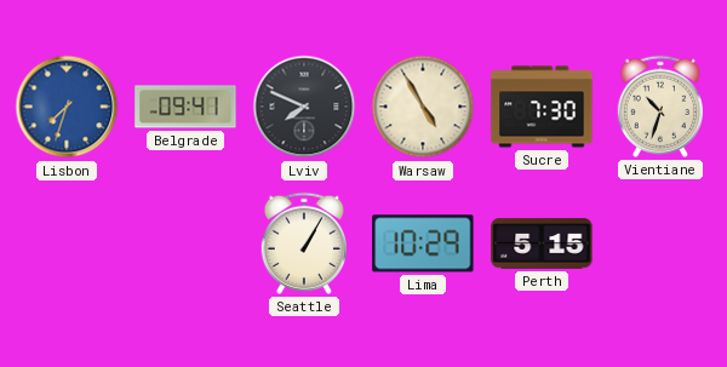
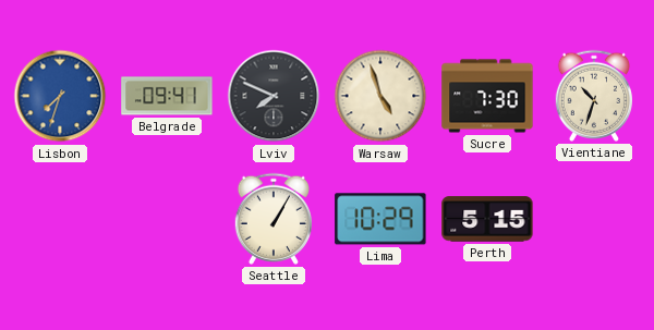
Warsaw: 4:55 -> 4:57
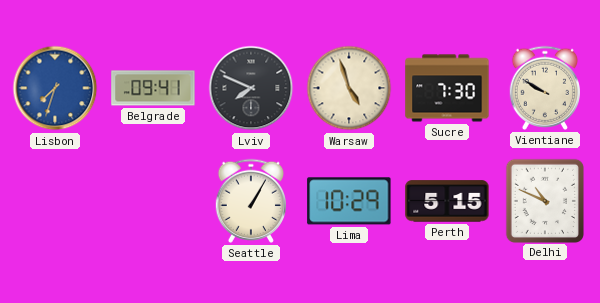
Vientiane: 10:33 -> 9:50
Delhi: none -> 10:49
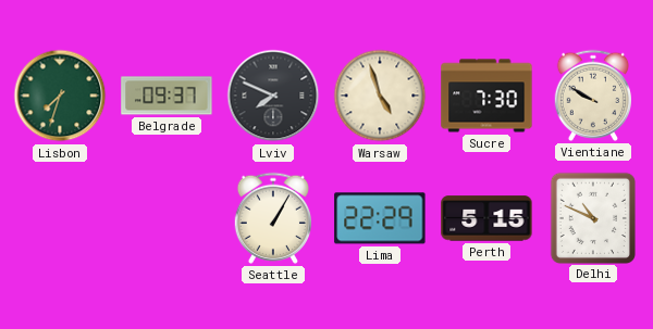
Lisbon dial: blue -> green
Belgrade: 09:41 -> 09:37
Lima: 10:29 -> 22:29
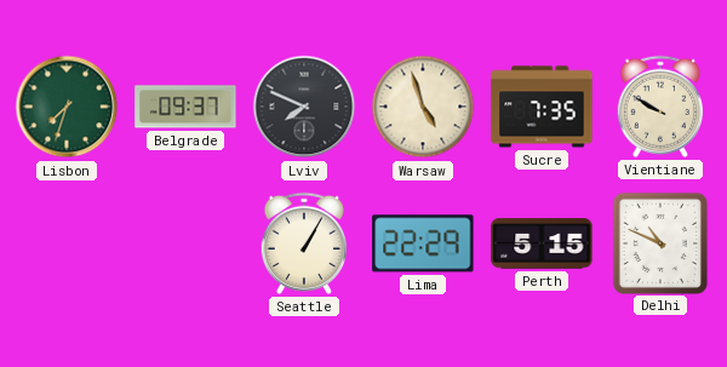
Sucre: 7:30 -> 7:35
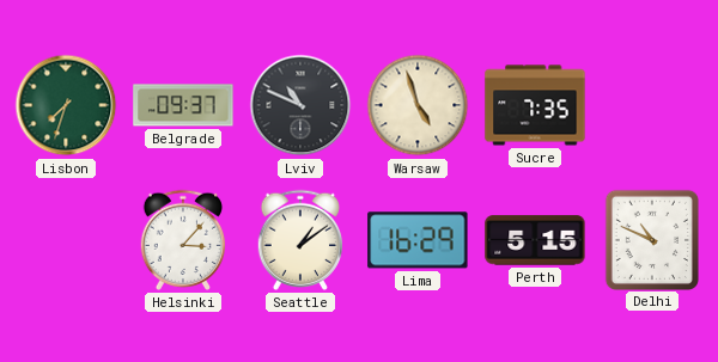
Lviv: 7:49 -> 10:49
Vientiane: 9:50 -> none
Helsinki: none -> 3:07
Seattle: 1:05 -> 1:09
Lima: 22:29 -> 16:29
